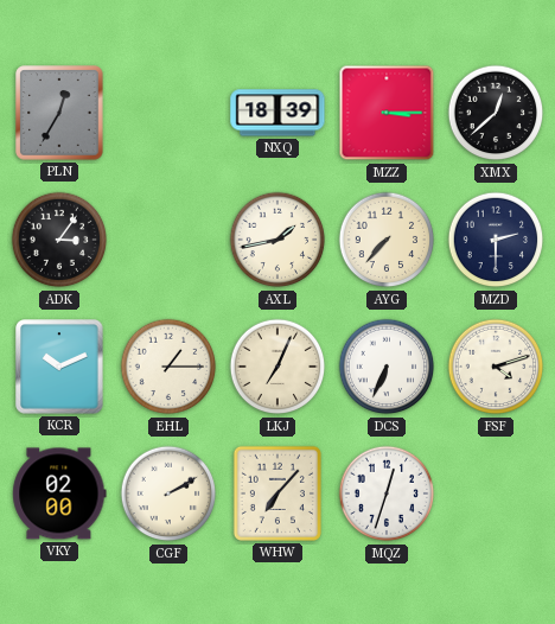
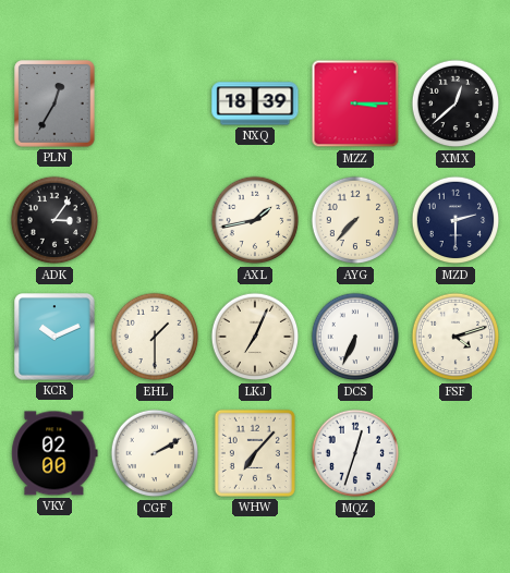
EHL: 1:15 -> 1:30
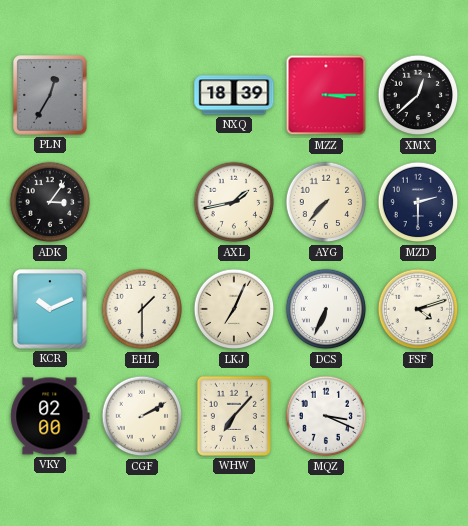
MQZ: 12:33 -> 3:19
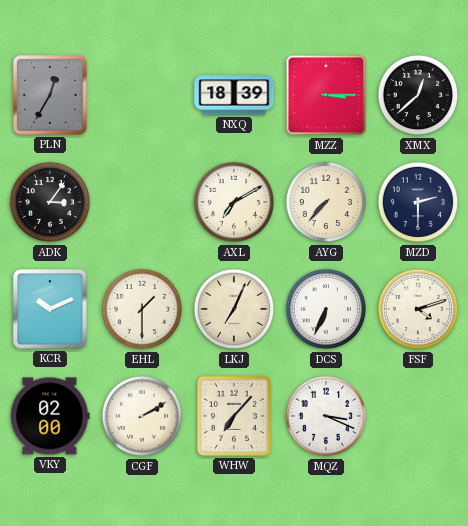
AXL: 1:43 -> 7:10
